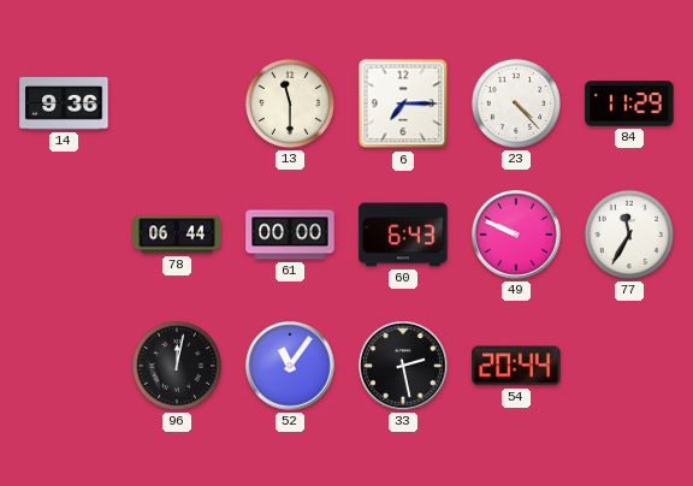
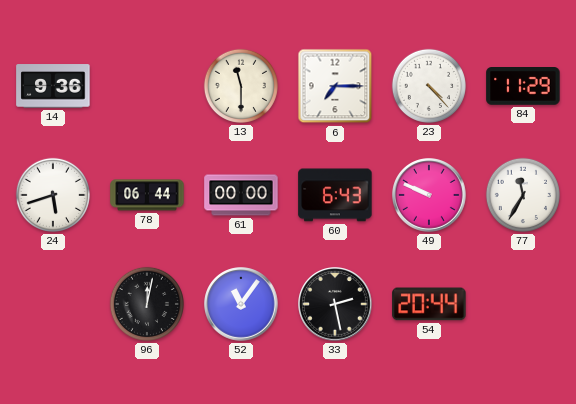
24: none -> 5:42
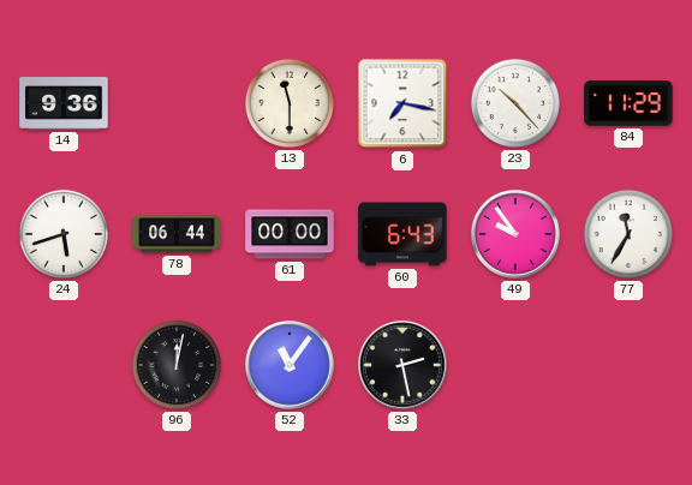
6: 7:15 -> 7:17
23: 4:23 -> 10:23
49: 9:49 -> 9:54
54: 20:44 -> none
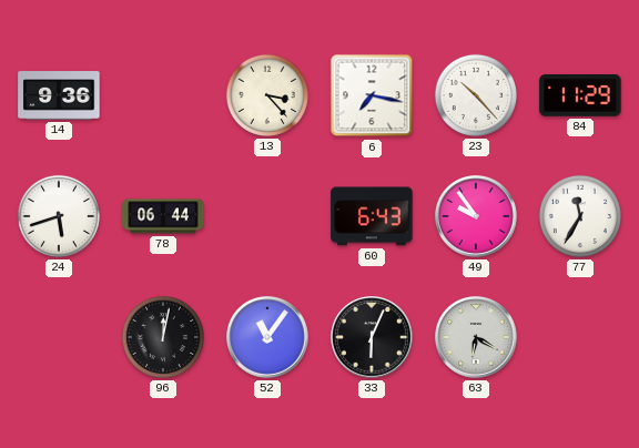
13: 11:30 -> 3:23
61: 00:00 -> none
33: 2:28 -> 6:04
63: none -> 6:20
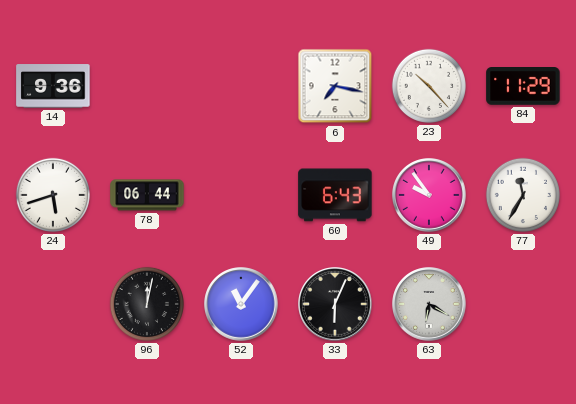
13: 3:23 -> none
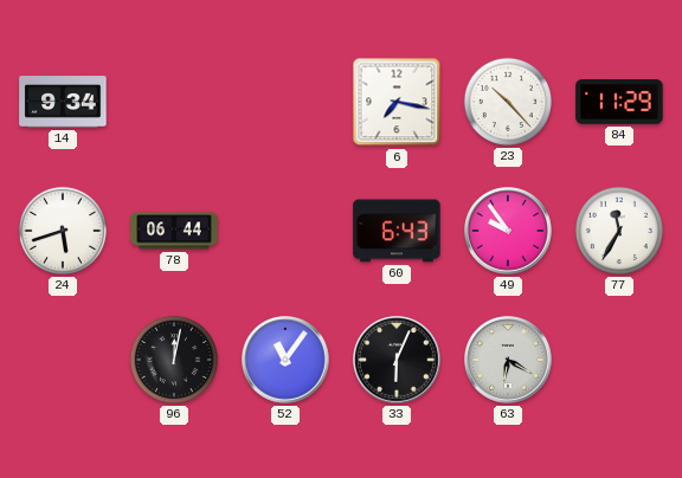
14: 9:36 -> 9:34
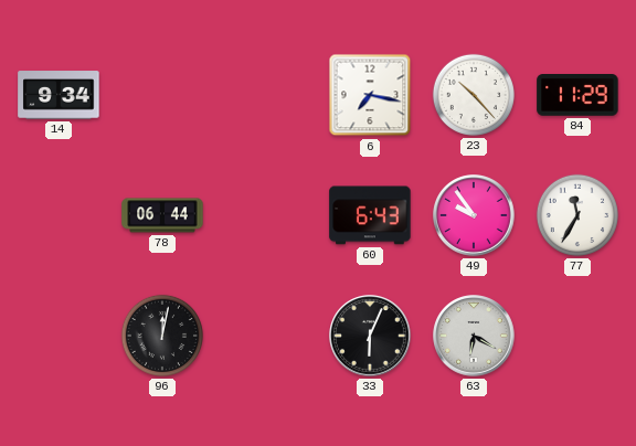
24: 5:42 -> none
52: 11:06 -> none
